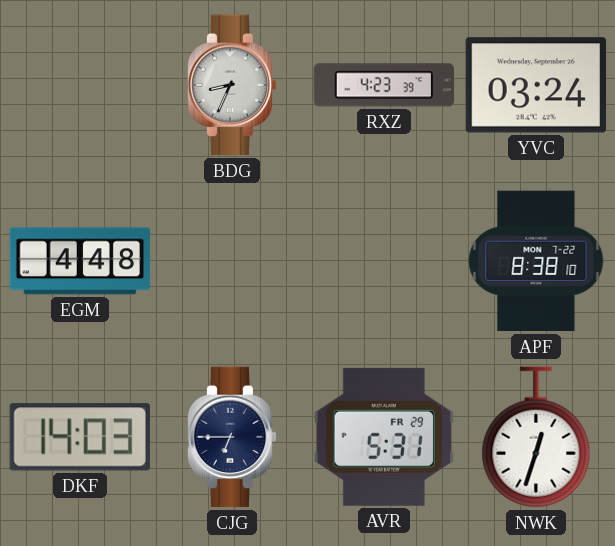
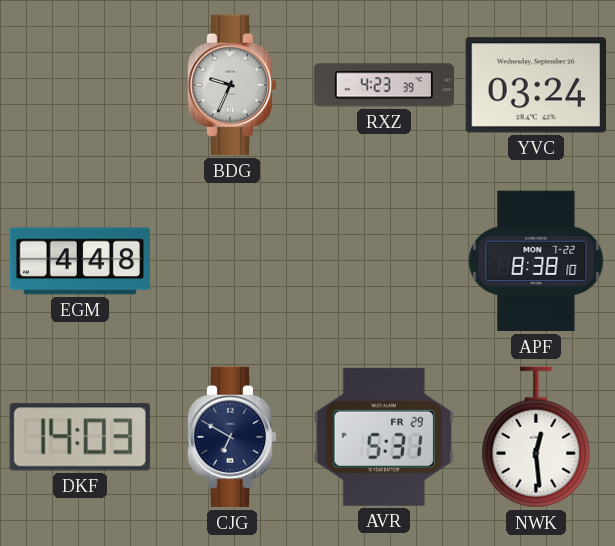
BDG: 8:34 -> 9:34
CJG: 6:45 -> 6:50
NWK: 12:33 -> 12:29
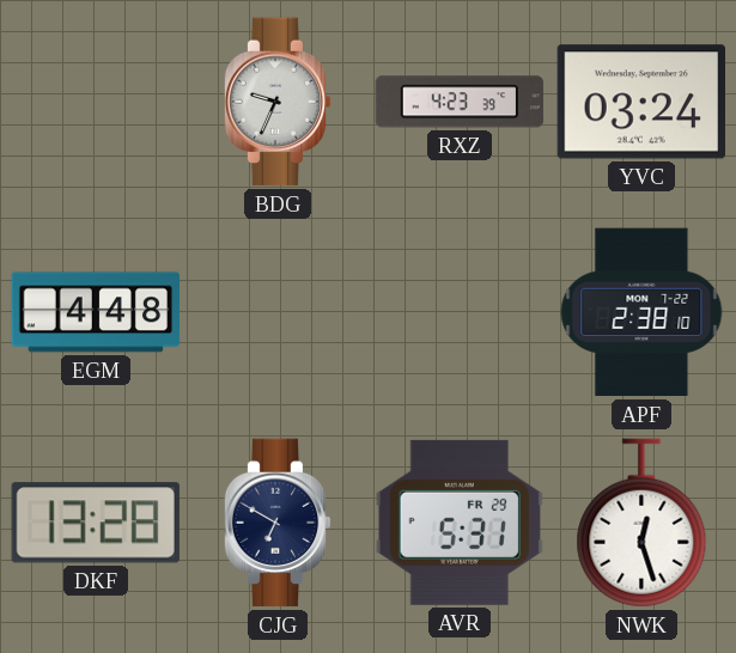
APF: 8:38 -> 2:38
DKF: 14:03 -> 13:28
NWK: 12:29 -> 12:27
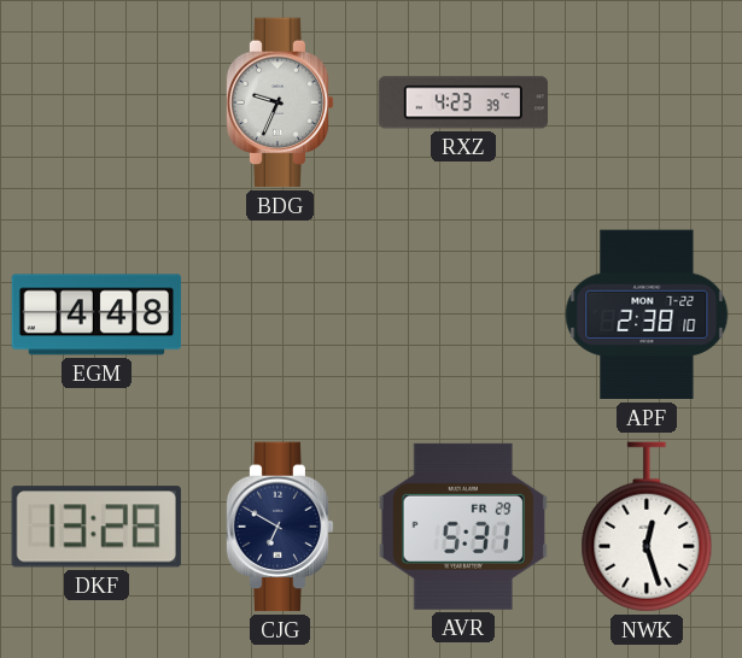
YVC: 03:24 -> none
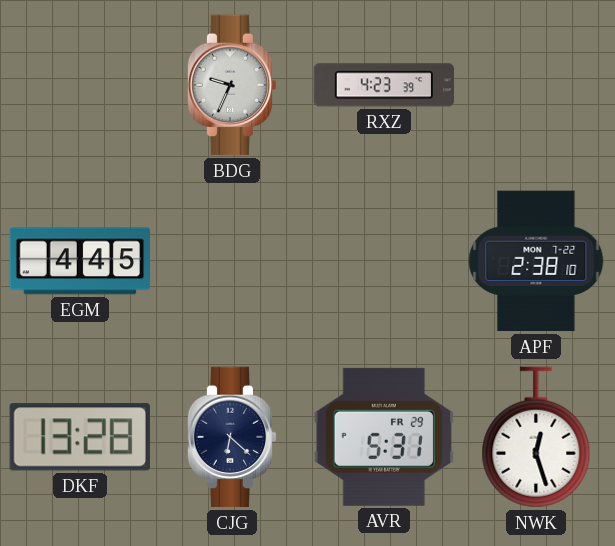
EGM: 4:48 -> 4:45
CJG: 6:50 -> 6:22
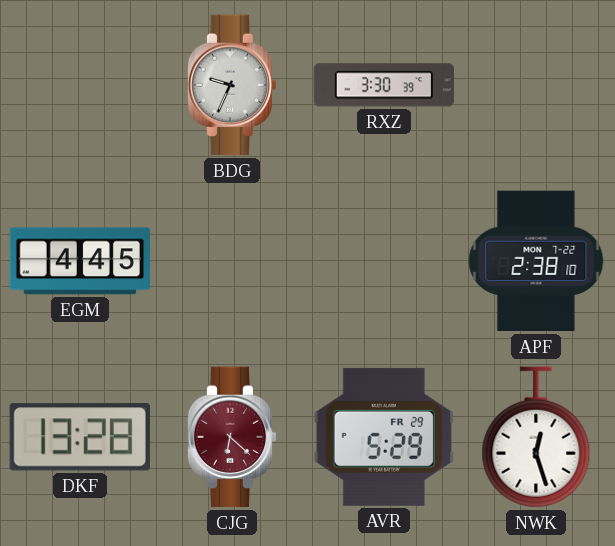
RXZ: 4:23 -> 3:30
CJG dial: navy -> burgundy
AVR: 5:31 -> 5:29
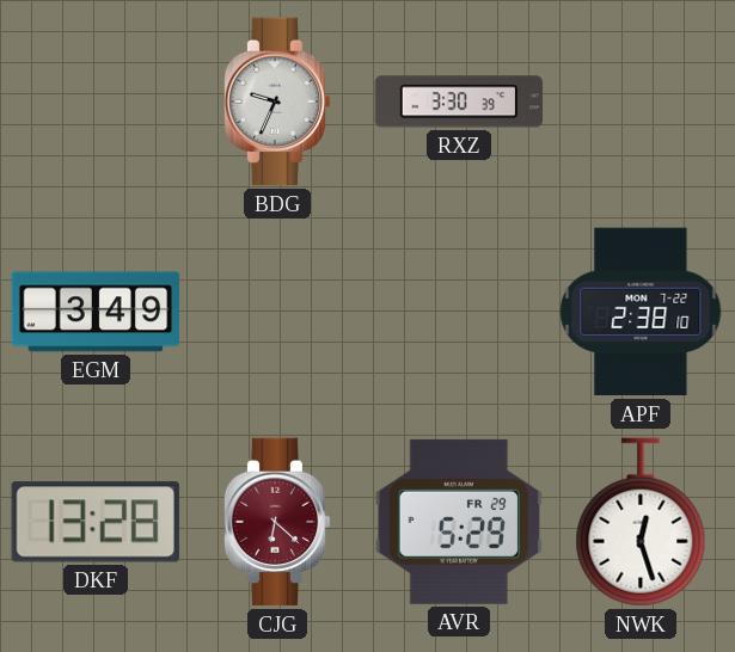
EGM: 4:45 -> 3:49
